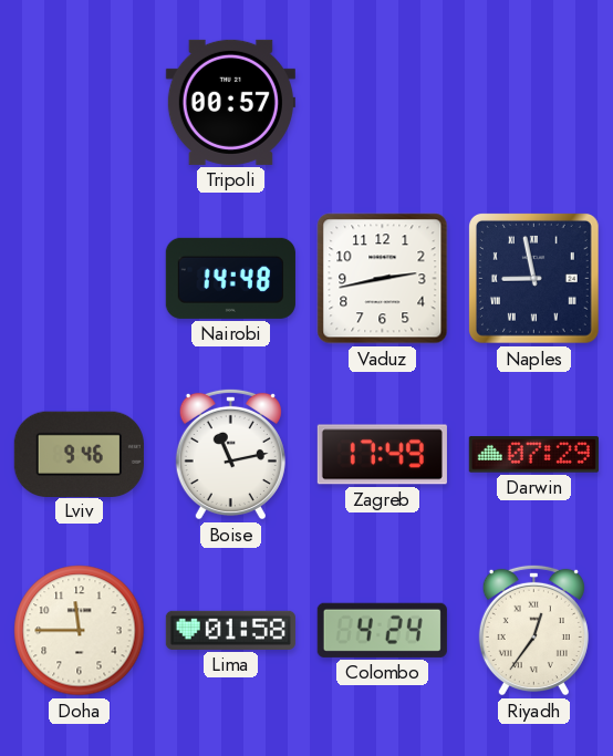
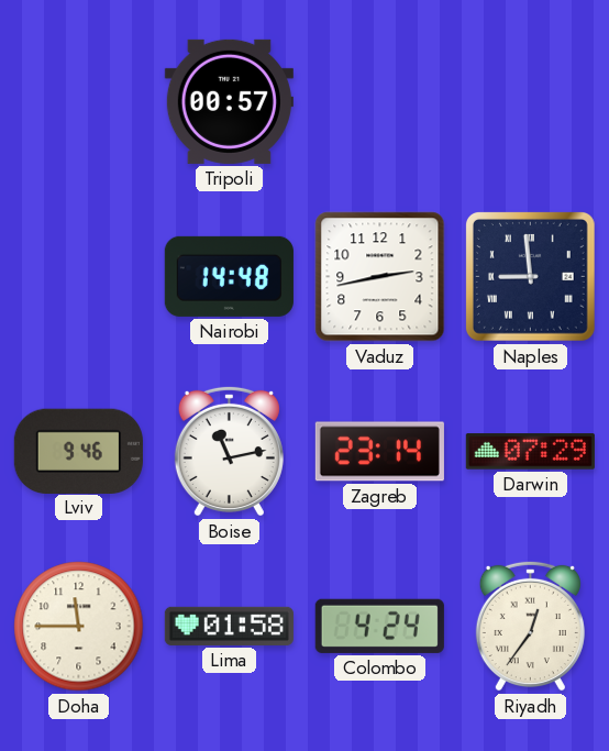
Naples: 8:58 -> 8:59
Zagreb: 17:49 -> 23:14
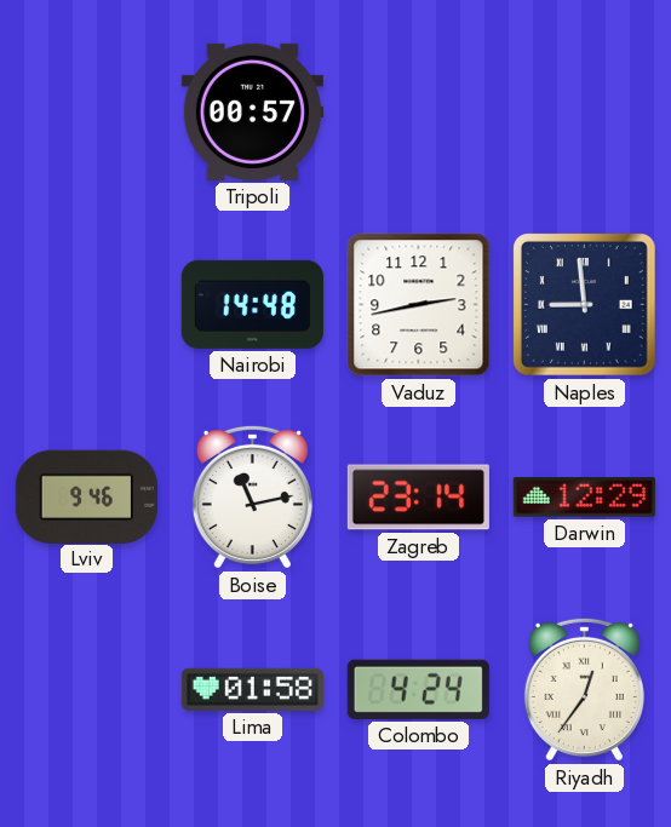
Darwin: 07:29 -> 12:29
Doha: 11:45 -> none
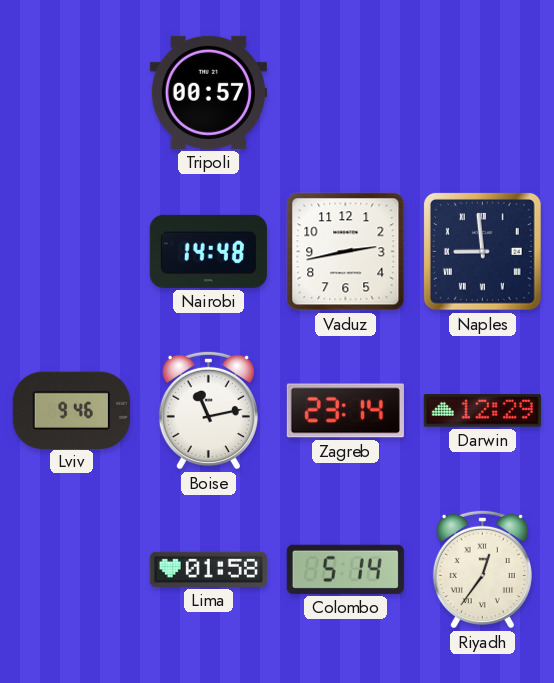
Colombo: 4:24 -> 5:14
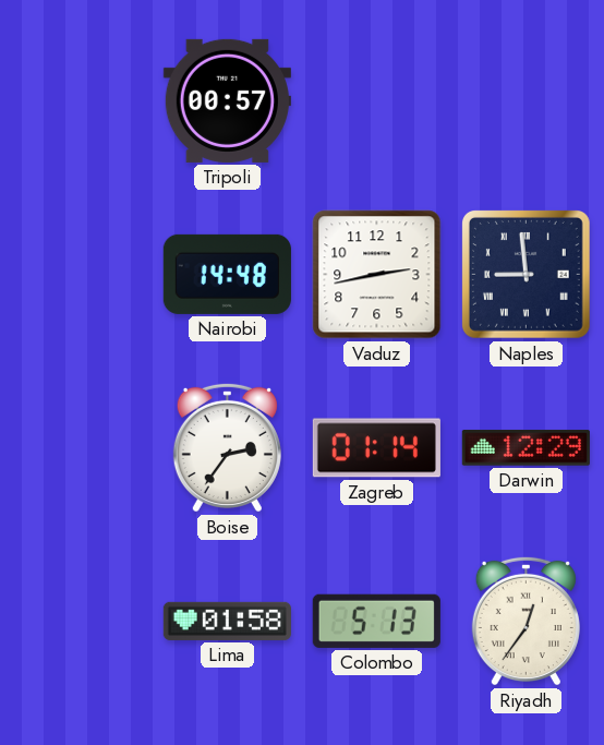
Lviv: 9:46 -> none
Boise: 11:13 -> 2:36
Zagreb: 23:14 -> 01:14
Colombo: 5:14 -> 5:13
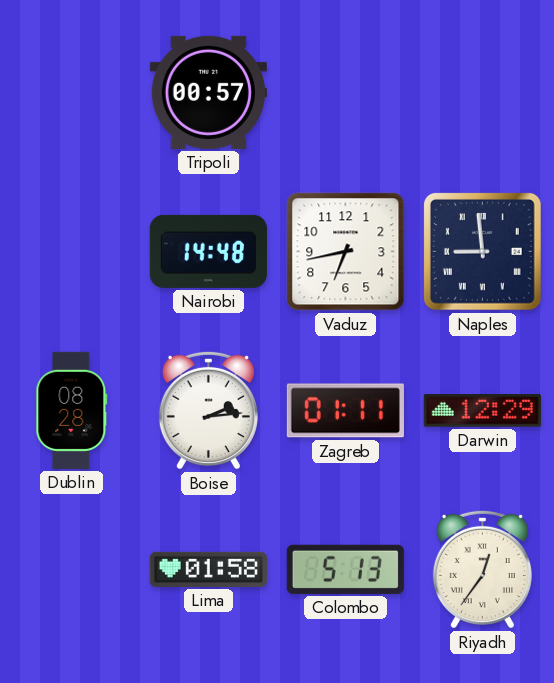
Vaduz: 2:43 -> 6:43
Dublin: none -> 08:28
Boise: 2:36 -> 2:14
Zagreb: 01:14 -> 01:11
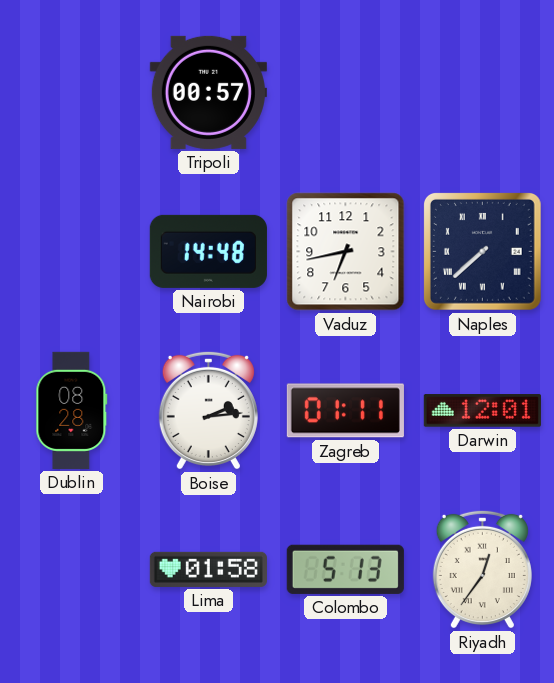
Naples: 8:59 -> 7:38
Darwin: 12:29 -> 12:01
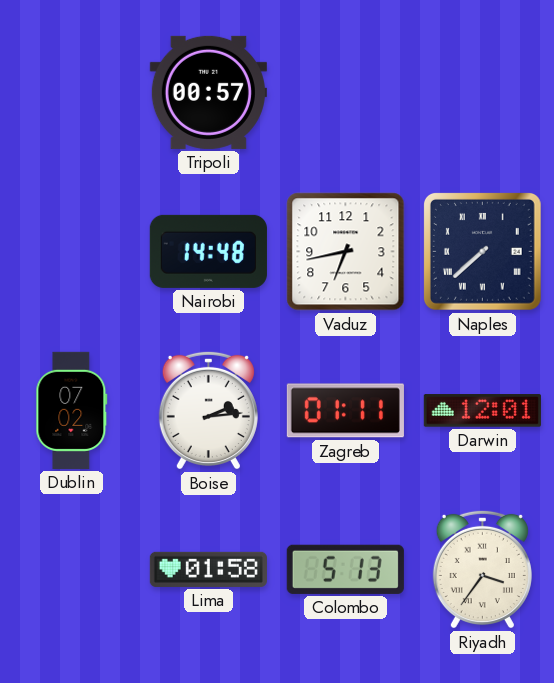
Dublin: 08:28 -> 07:02
Riyadh: 12:36 -> 3:36
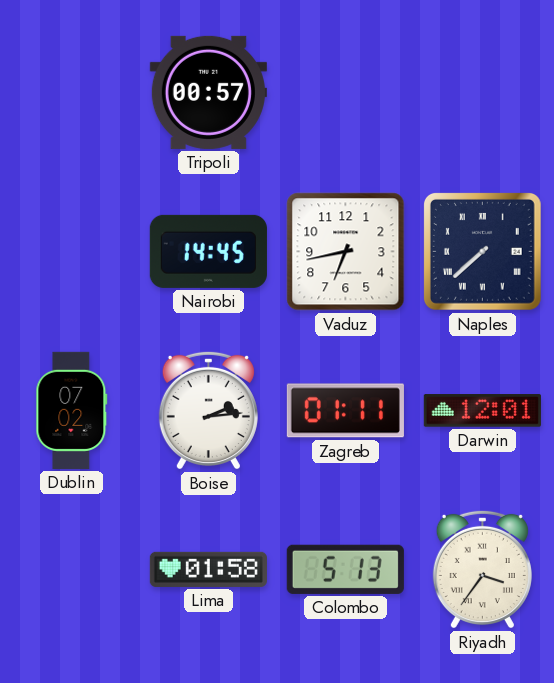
Nairobi: 14:48 -> 14:45
